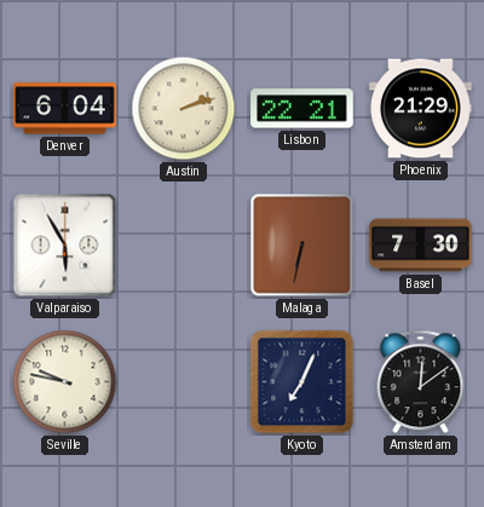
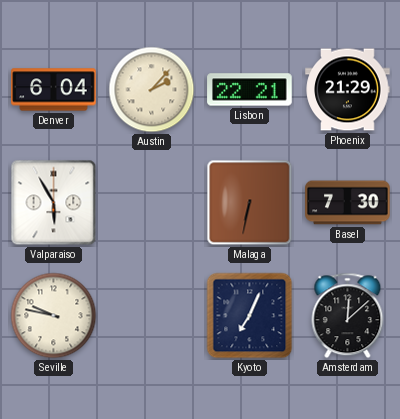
Austin: 2:12 -> 2:07
Amsterdam: 12:09 -> 12:08
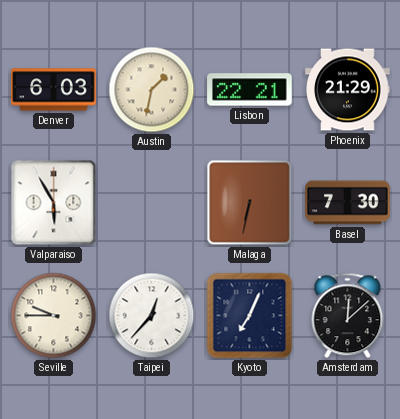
Denver: 6:04 -> 6:03
Austin: 2:07 -> 1:32
Seville: 9:47 -> 9:45
Taipei: none -> 12:37
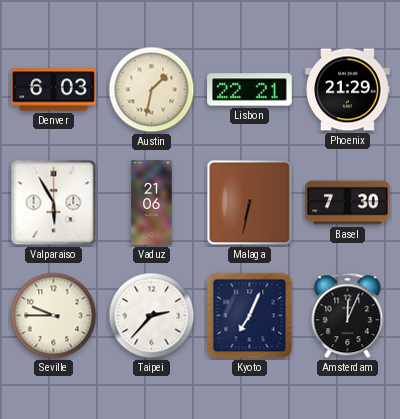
Vaduz: none -> 21:06
Taipei: 12:37 -> 2:37
Amsterdam: 12:08 -> 12:04
